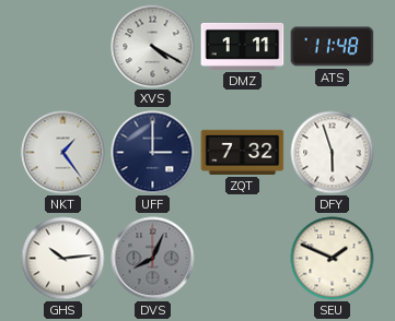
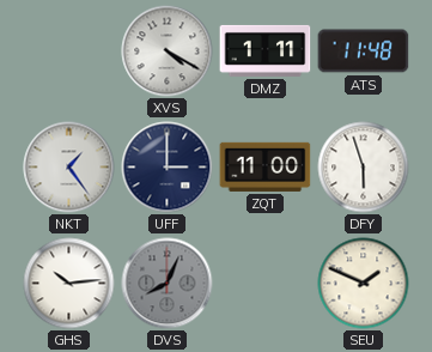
ZQT: 7:32 -> 11:00
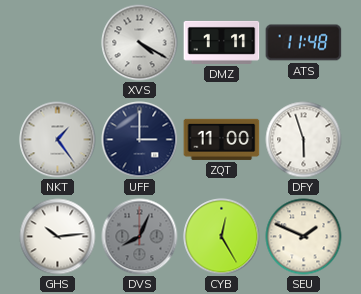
CYB: none -> 12:25
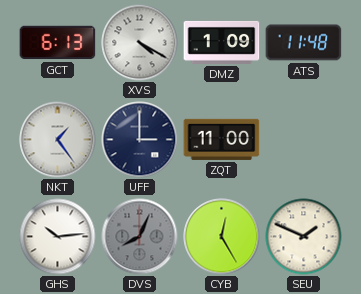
GCT: none -> 6:13
DMZ: 1:11 -> 1:09
DFY: 5:57 -> none
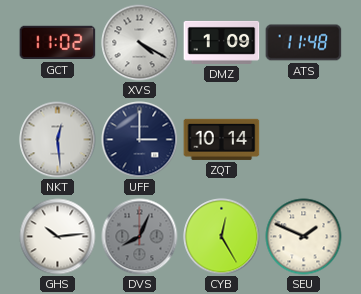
GCT: 6:13 -> 11:02
NKT: 1:24 -> 12:29
ZQT: 11:00 -> 10:14
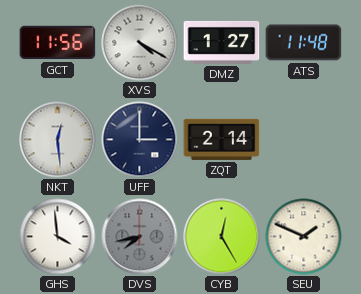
GCT: 11:02 -> 11:56
DMZ: 1:09 -> 1:27
ZQT: 10:14 -> 2:14
GHS: 10:14 -> 3:59
DVS: 8:04 -> 7:43
